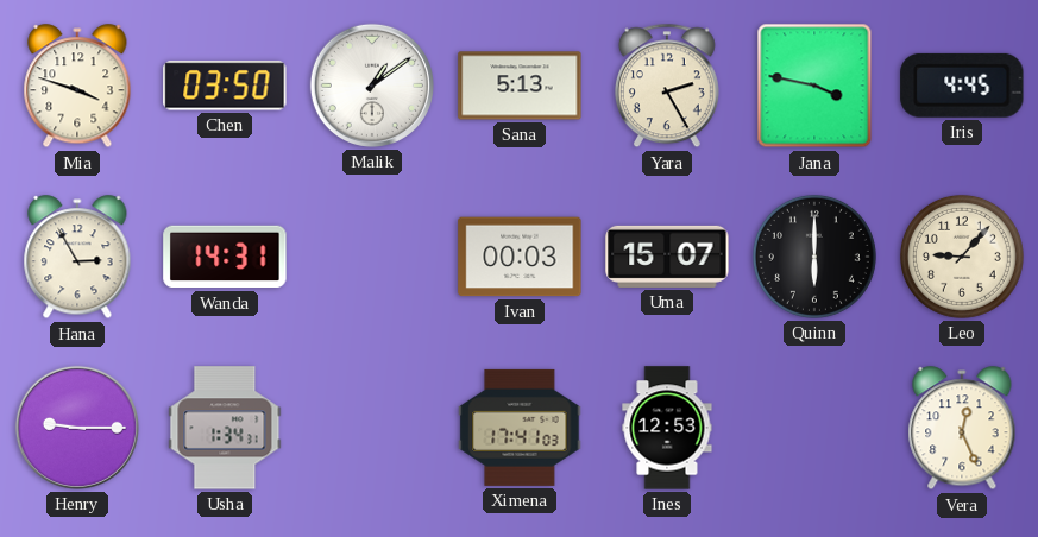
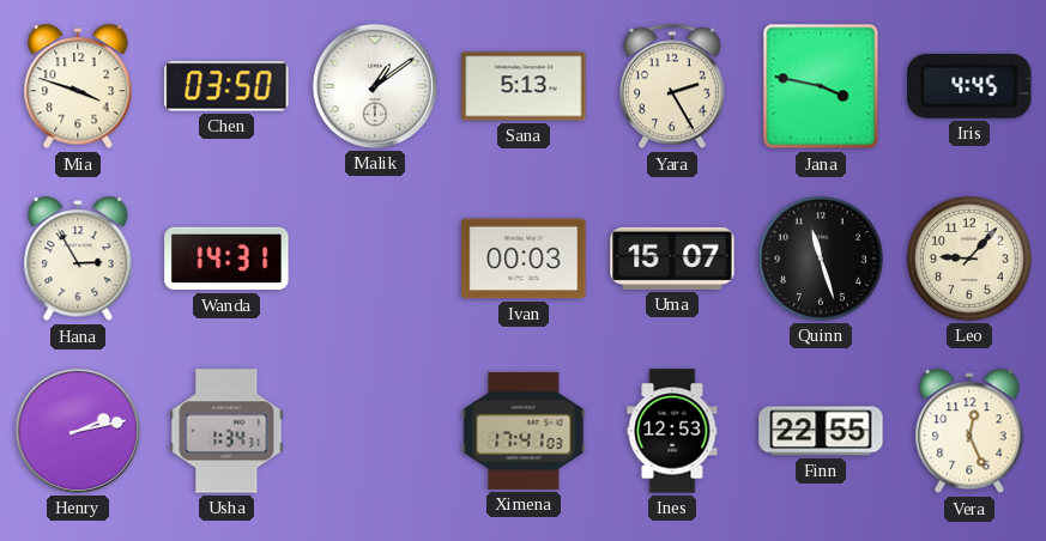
Quinn: 6:00 -> 11:27
Henry: 9:15 -> 2:13
Finn: none -> 22:55
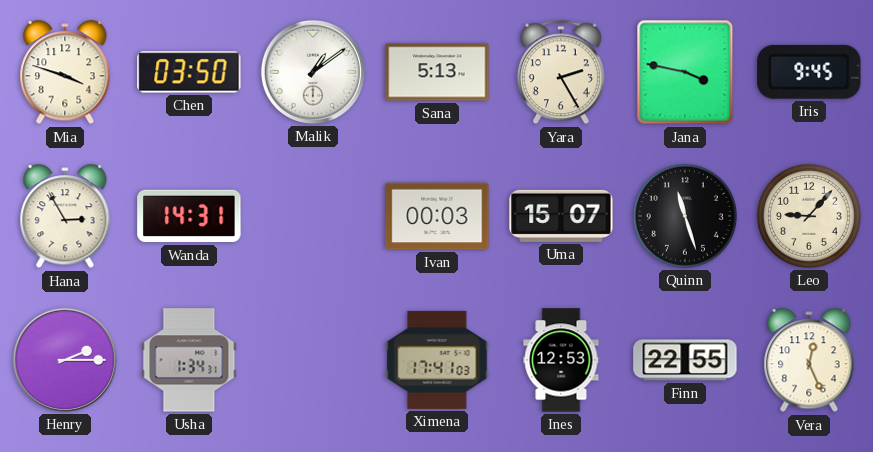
Iris: 4:45 -> 9:45
Henry: 2:13 -> 2:15
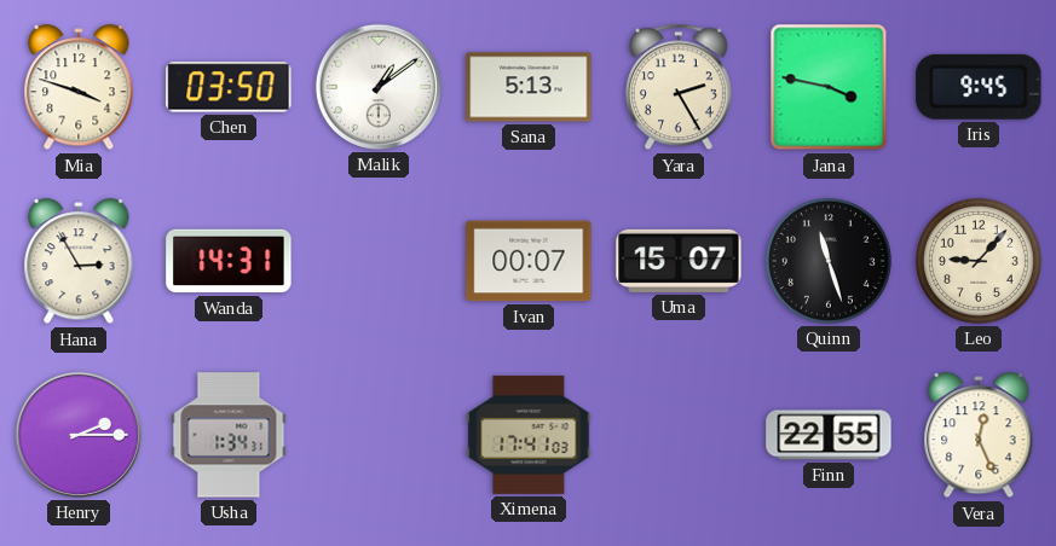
Ivan: 00:03 -> 00:07
Ines: 12:53 -> none
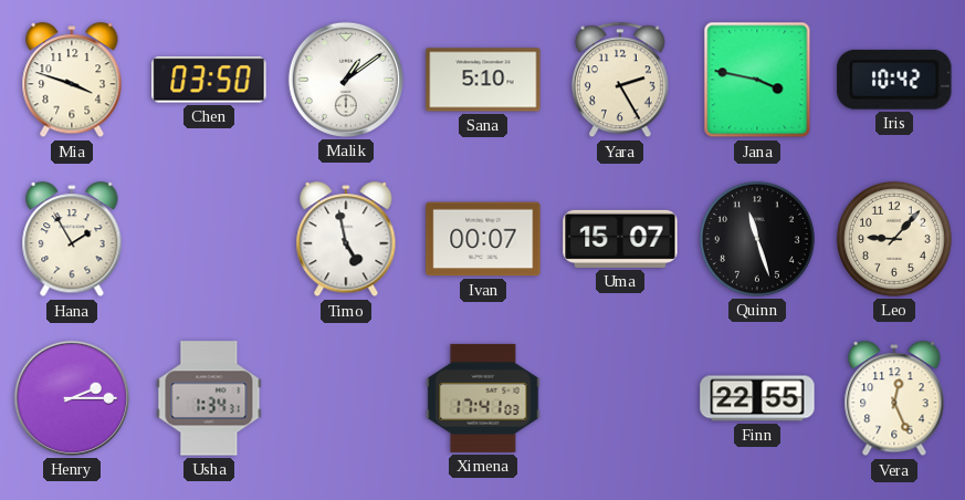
Sana: 5:13 -> 5:10
Iris: 9:45 -> 10:42
Hana: 2:55 -> 1:55
Wanda: 14:31 -> none
Timo: none -> 4:58
